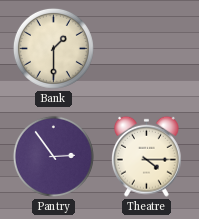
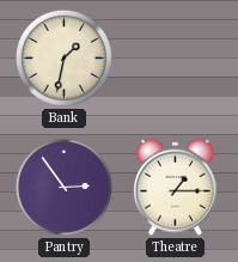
Bank: 1:30 -> 1:32
Theatre: 4:15 -> 1:15
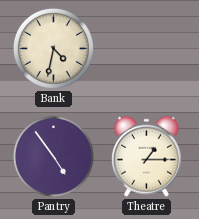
Bank: 1:32 -> 4:32
Pantry: 2:54 -> 4:54
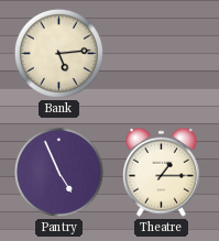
Bank: 4:32 -> 5:14
Pantry: 4:54 -> 4:56
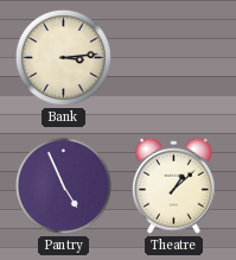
Bank: 5:14 -> 3:14
Theatre: 1:15 -> 1:08
